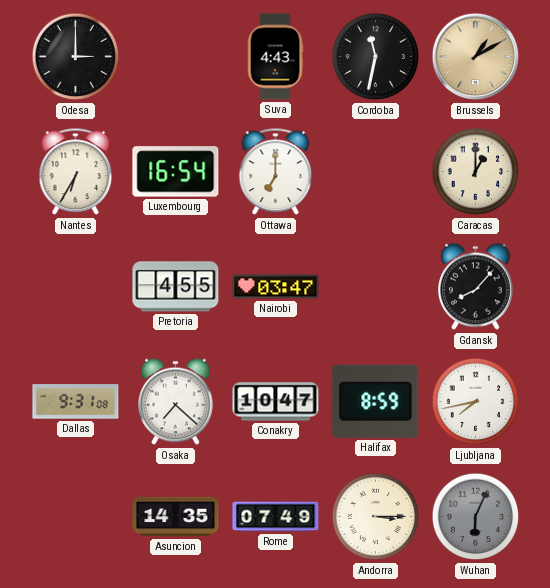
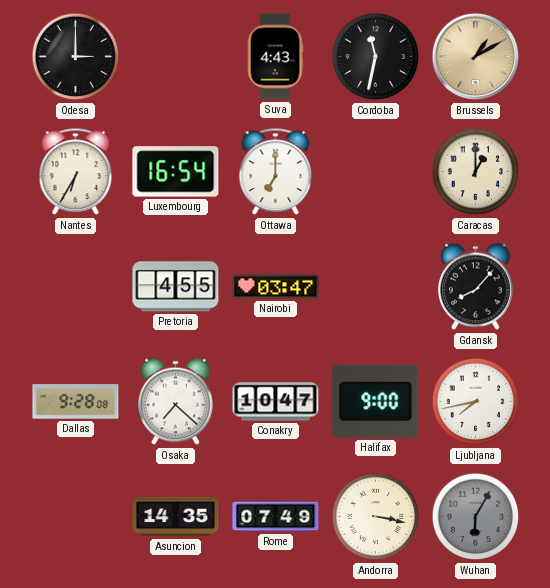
Dallas: 9:31 -> 9:28
Halifax: 8:59 -> 9:00
Andorra: 3:15 -> 3:17
Wuhan: 6:04 -> 6:05
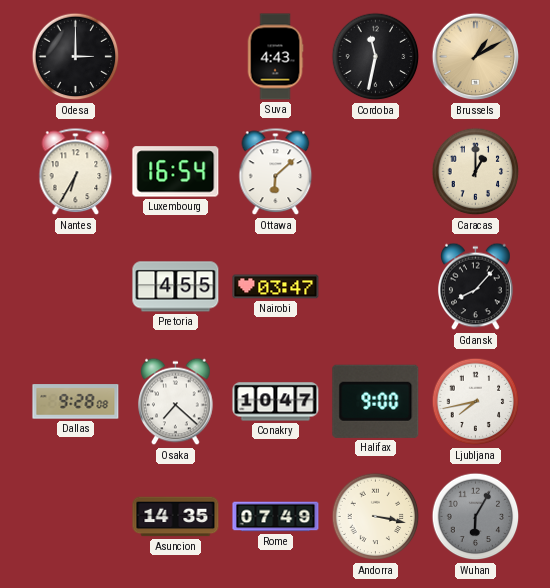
Ottawa: 7:00 -> 6:08
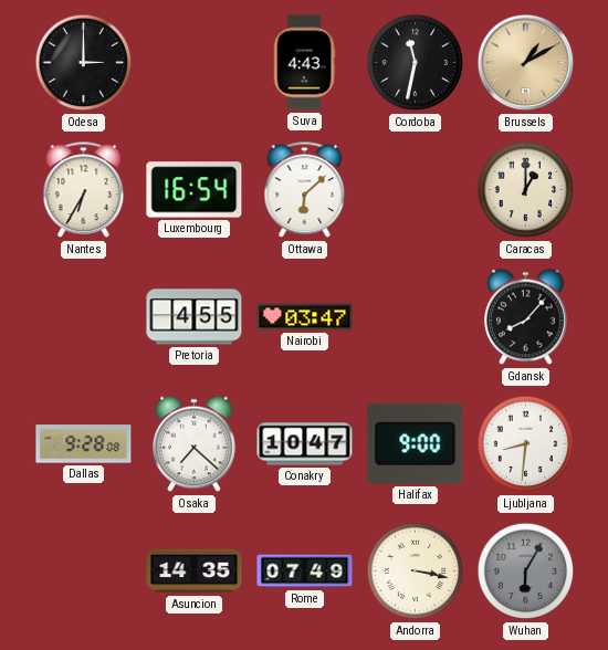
Ljubljana: 7:43 -> 8:31
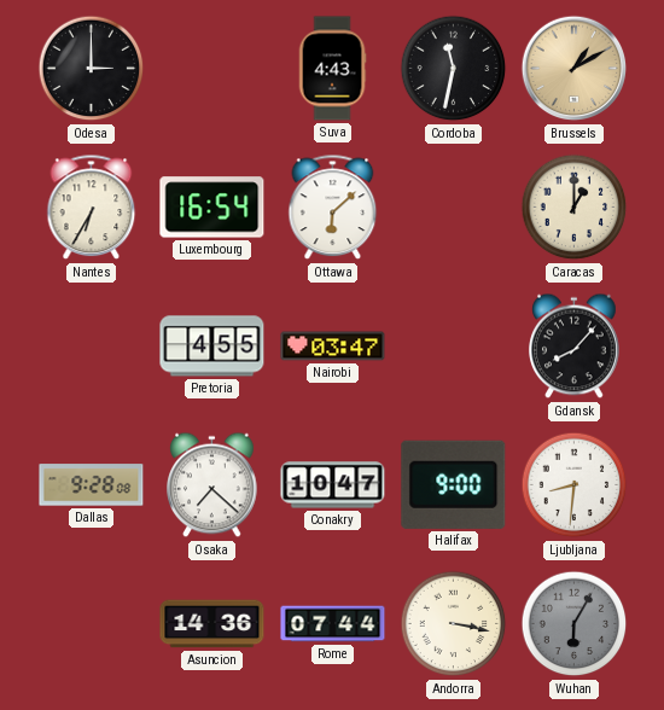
Asuncion: 14:35 -> 14:36
Rome: 07:49 -> 07:44
